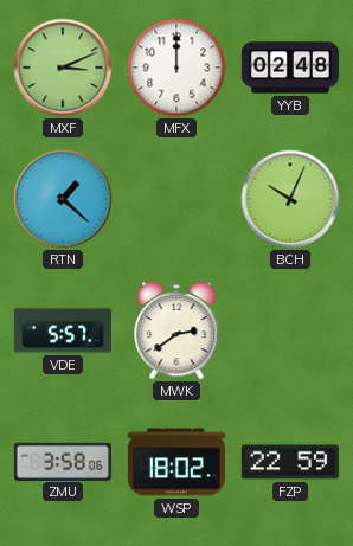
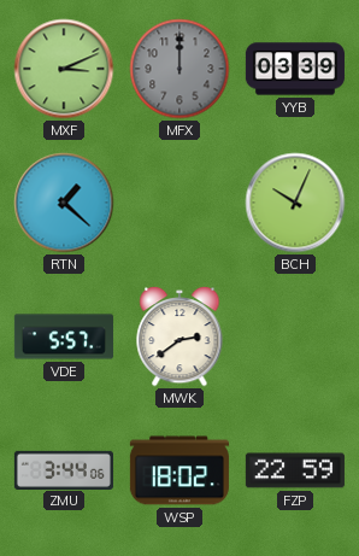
MFX dial: white -> grey
YYB: 02:48 -> 03:39
ZMU: 3:58 -> 3:44
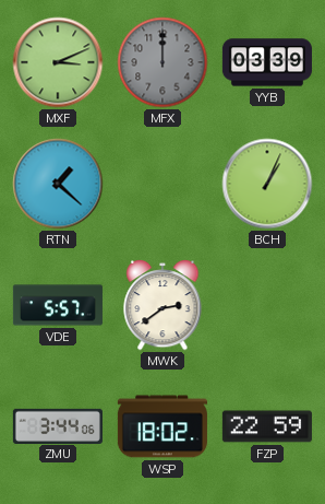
BCH: 10:04 -> 1:04
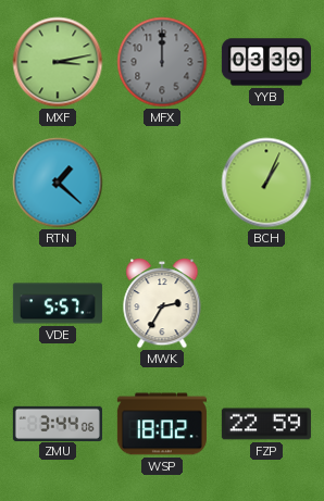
MXF: 3:11 -> 3:13
MWK: 2:39 -> 2:35
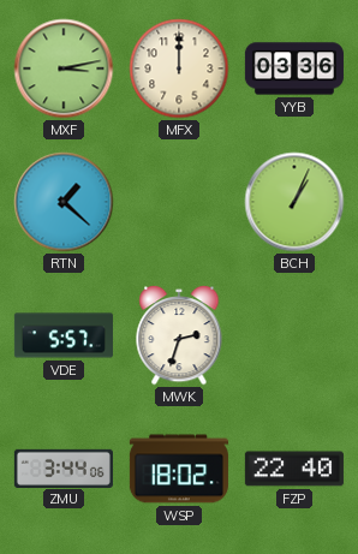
MFX dial: grey -> cream
YYB: 03:39 -> 03:36
MWK: 2:35 -> 2:33
FZP: 22:59 -> 22:40
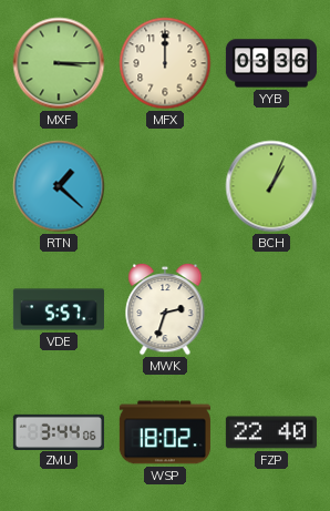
MXF: 3:13 -> 3:15
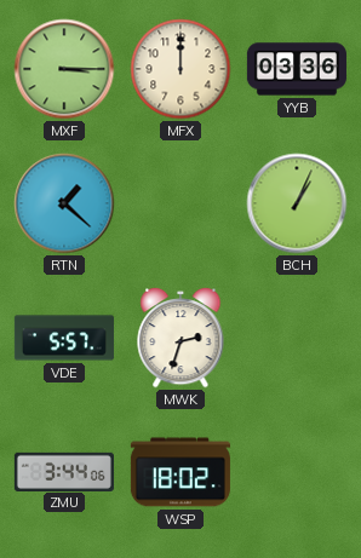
FZP: 22:40 -> none
